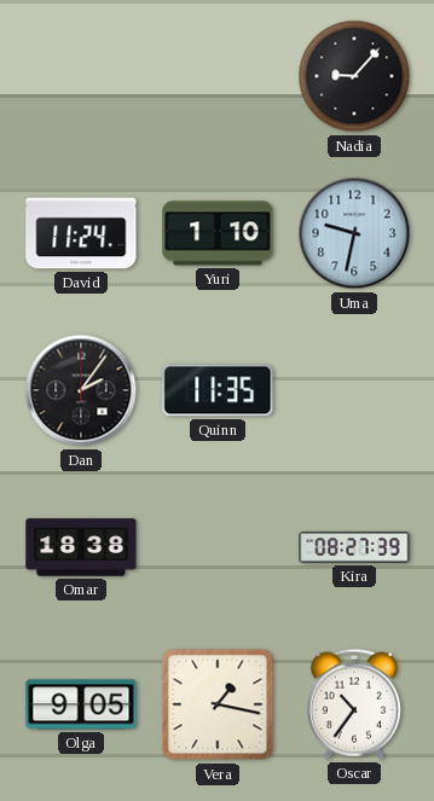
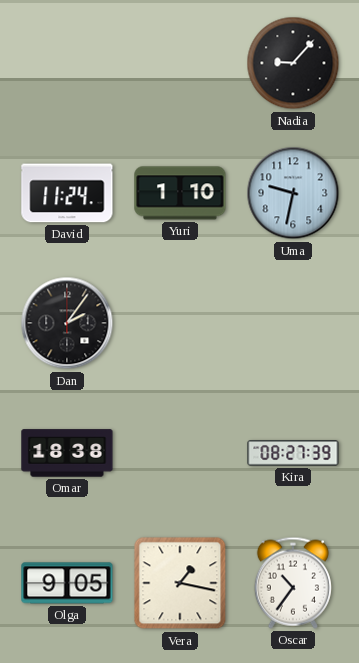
Quinn: 11:35 -> none
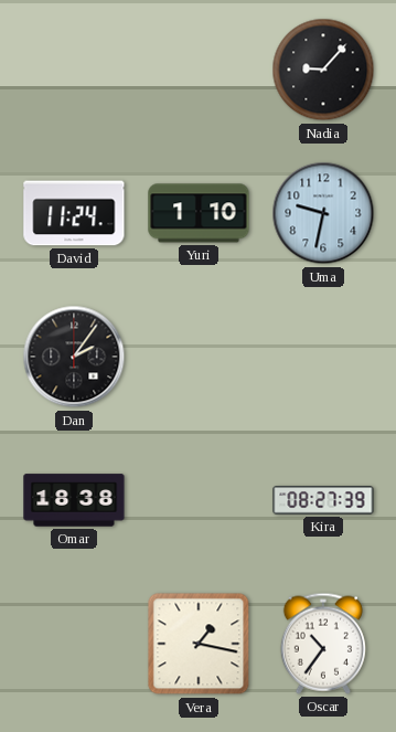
Olga: 9:05 -> none
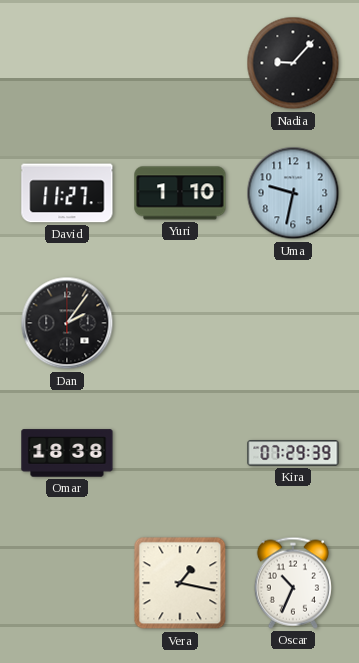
David: 11:24 -> 11:27
Kira: 08:27 -> 07:29
Oscar: 10:36 -> 10:34
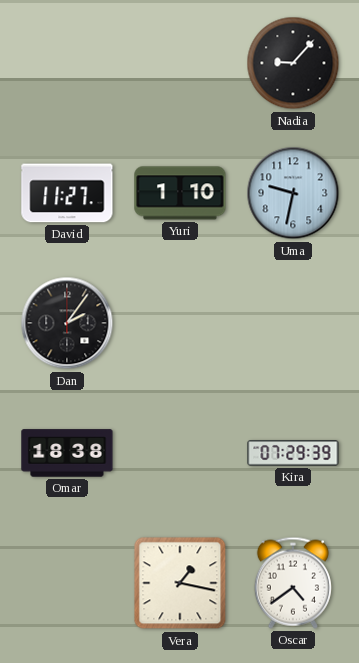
Oscar: 10:34 -> 4:39
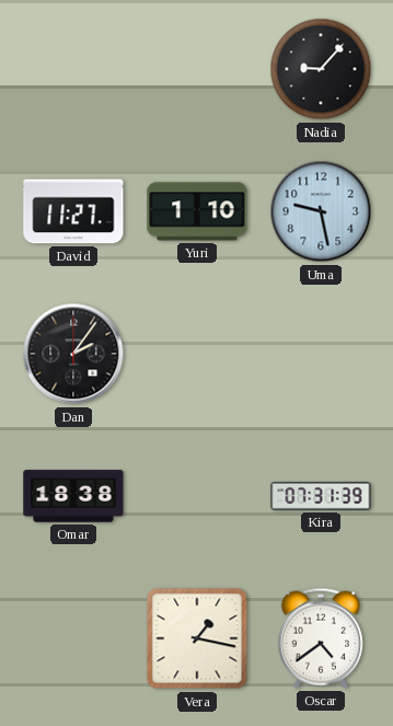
Uma: 9:32 -> 9:28
Kira: 07:29 -> 07:31
